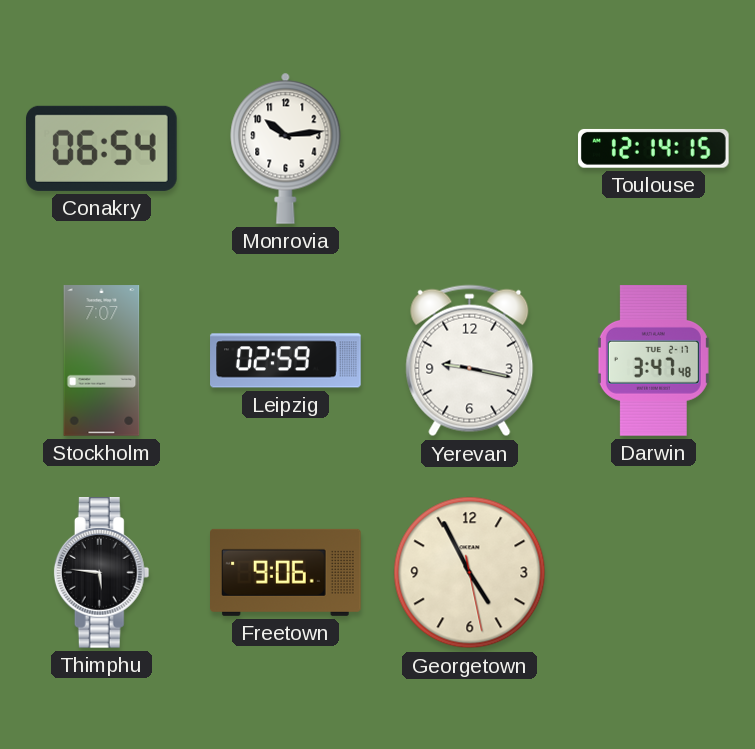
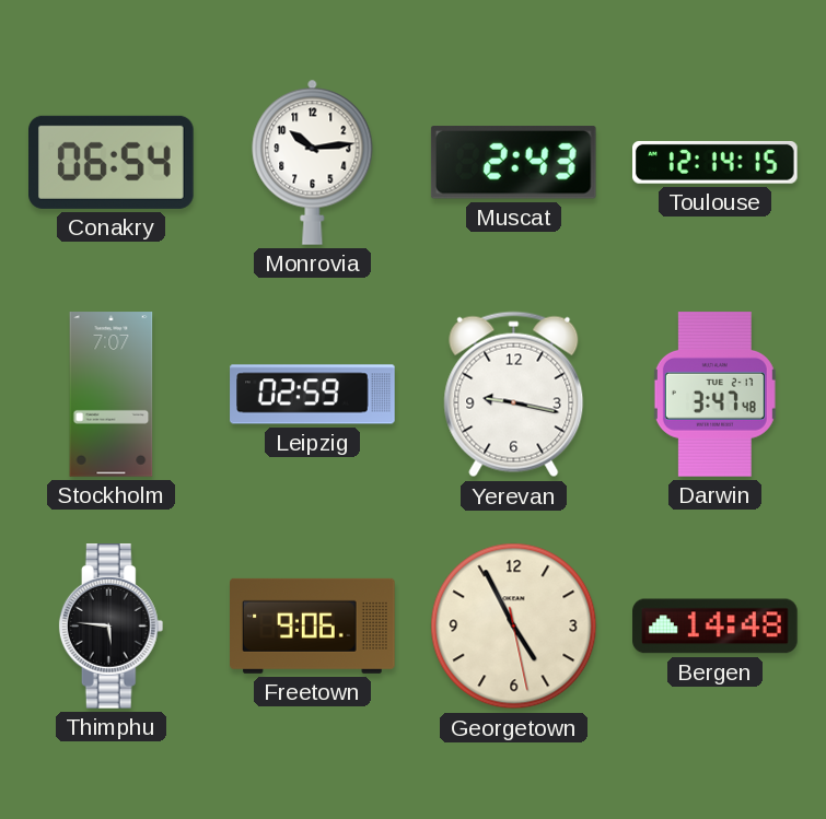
Muscat: none -> 2:43
Bergen: none -> 14:48
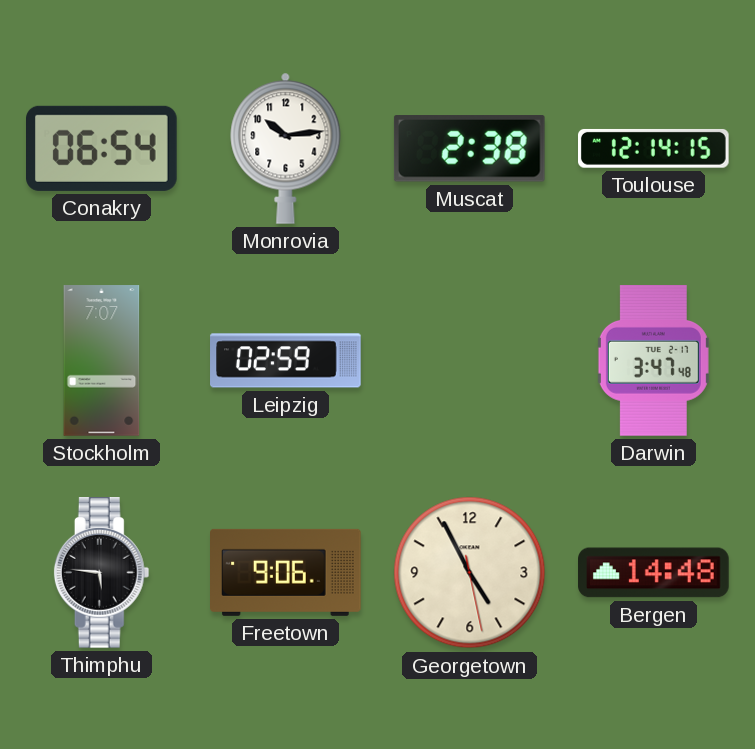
Muscat: 2:43 -> 2:38
Yerevan: 9:17 -> none
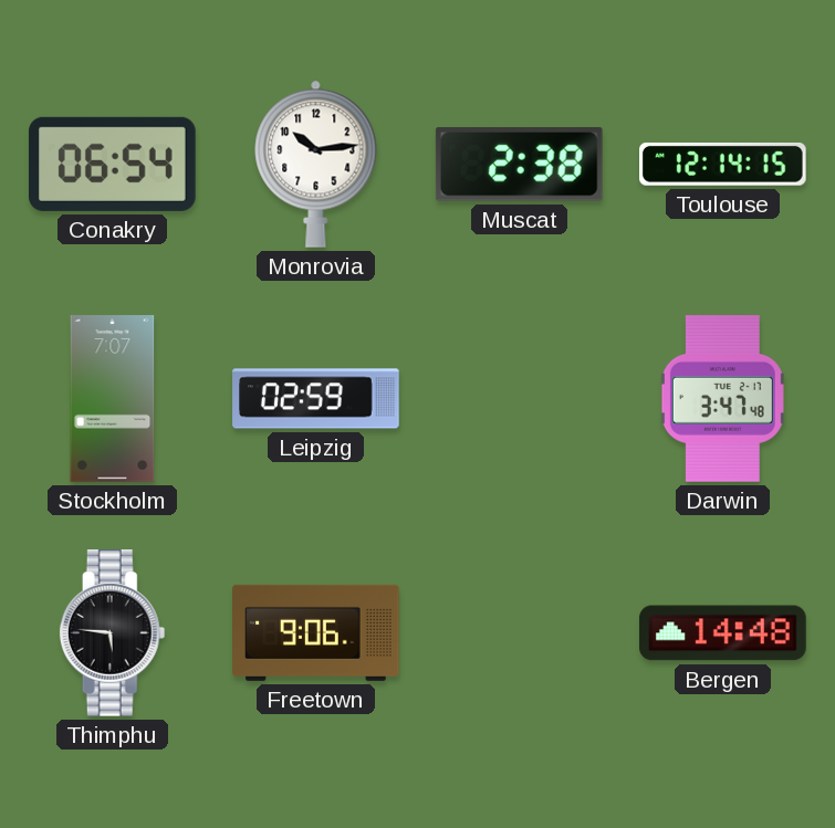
Georgetown: 4:55 -> none
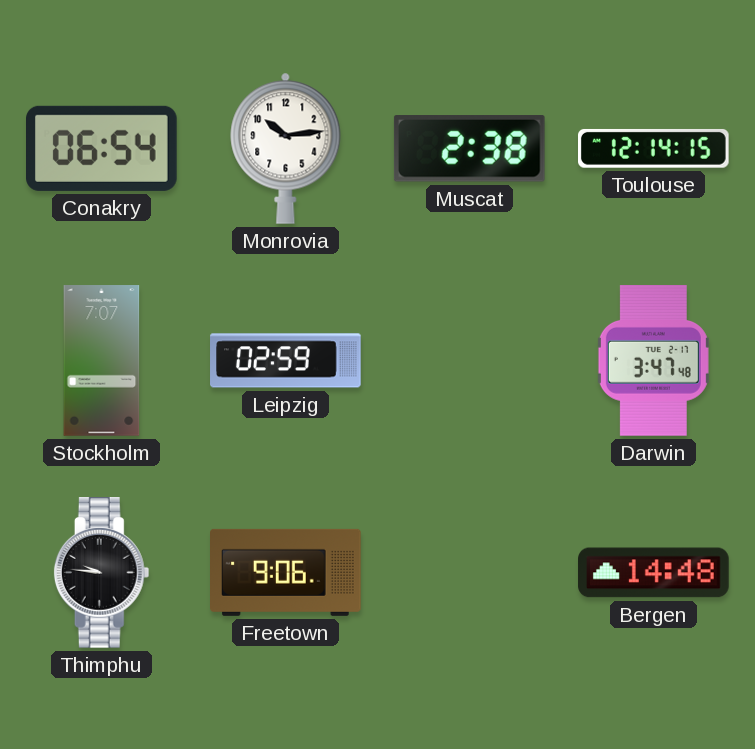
Thimphu: 5:46 -> 9:46
